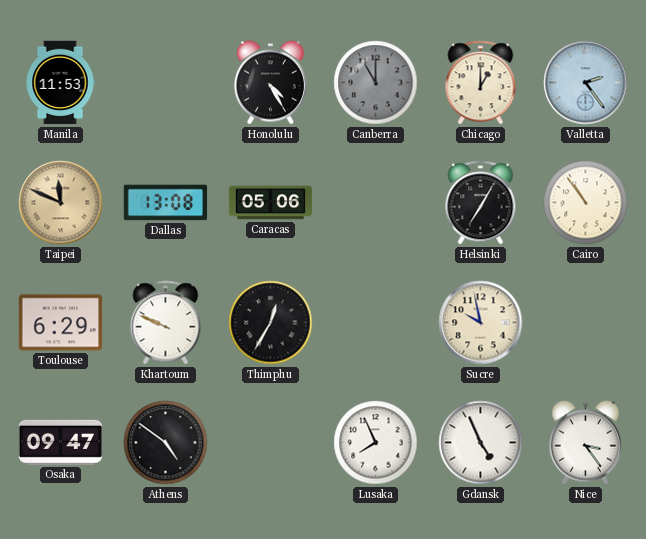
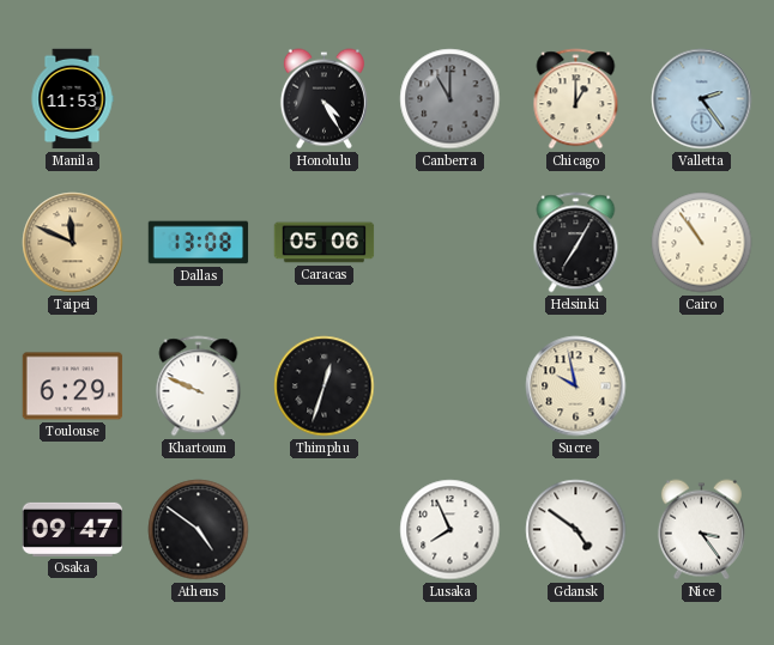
Thimphu: 12:35 -> 12:33
Gdansk: 4:56 -> 4:51
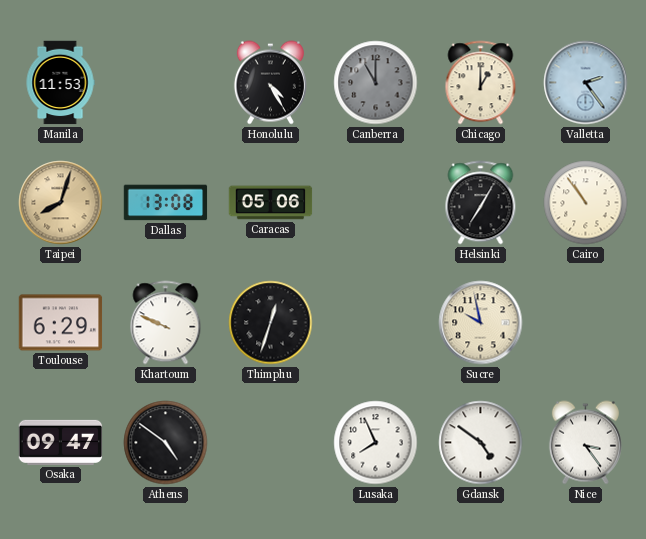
Taipei: 11:49 -> 8:03
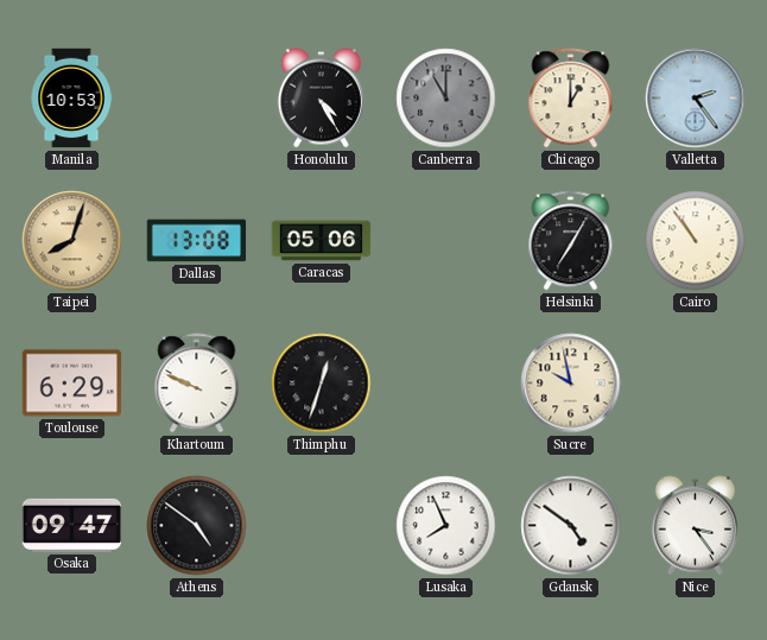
Manila: 11:53 -> 10:53
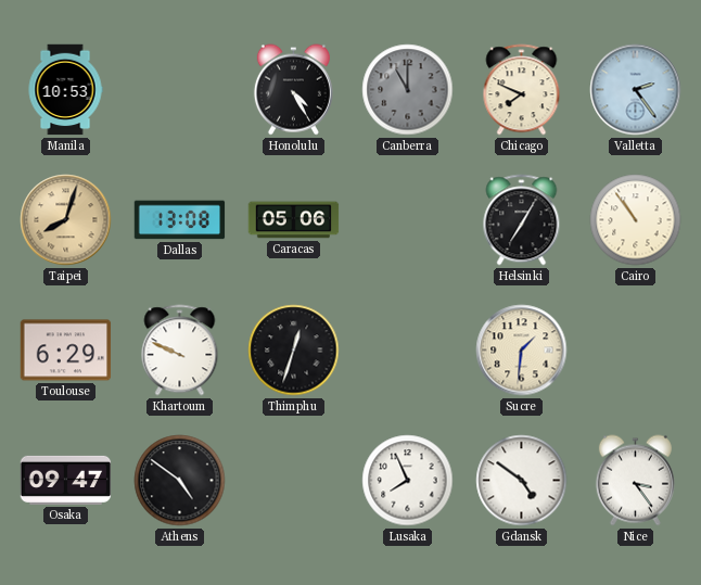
Chicago: 1:00 -> 7:49
Sucre: 9:58 -> 1:31
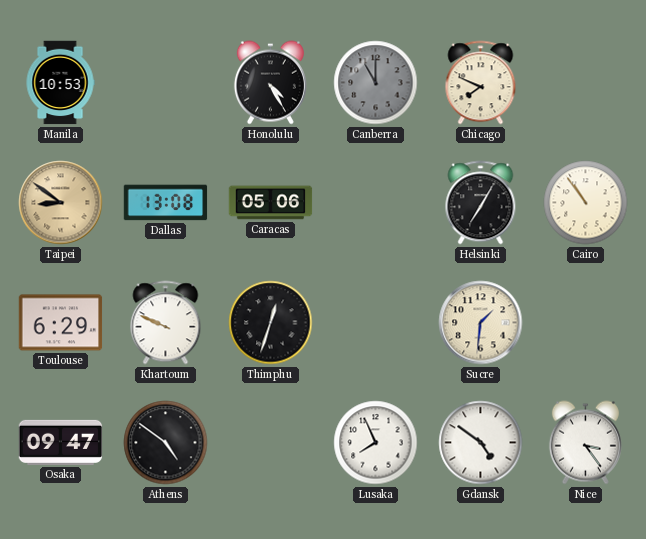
Valletta: 2:24 -> none
Taipei: 8:03 -> 8:51
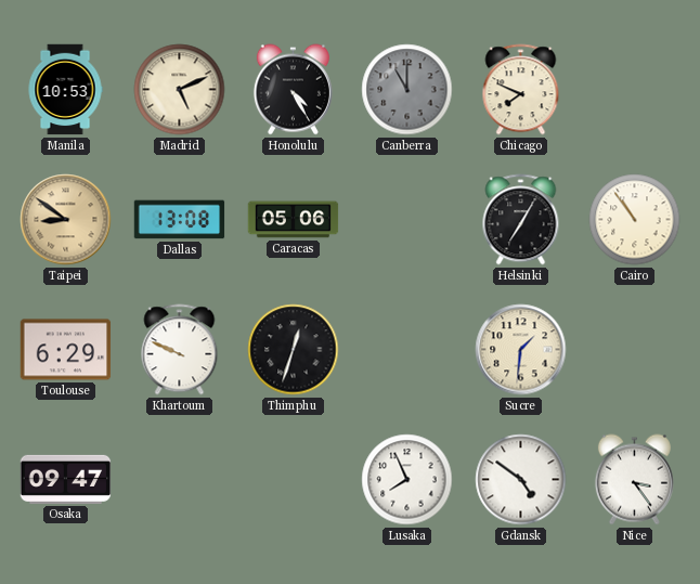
Madrid: none -> 5:11
Athens: 4:51 -> none
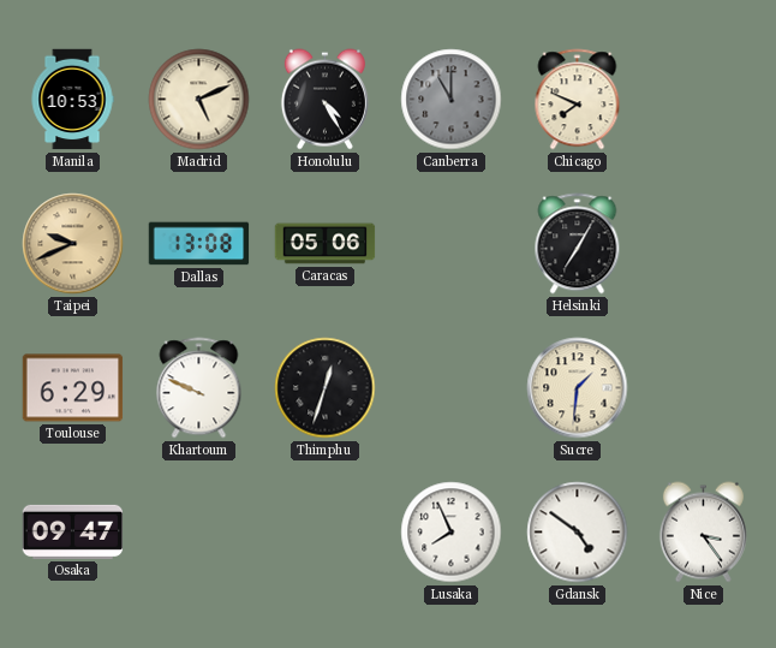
Taipei: 8:51 -> 9:41
Cairo: 10:54 -> none
